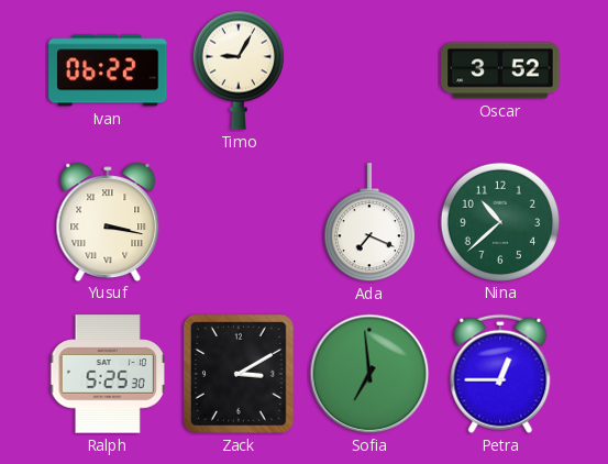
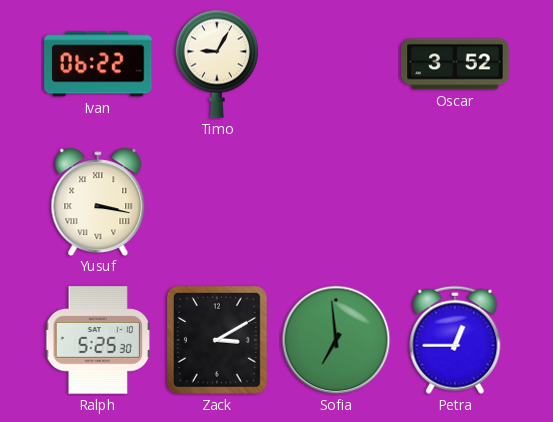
Ada: 7:19 -> none
Nina: 10:38 -> none
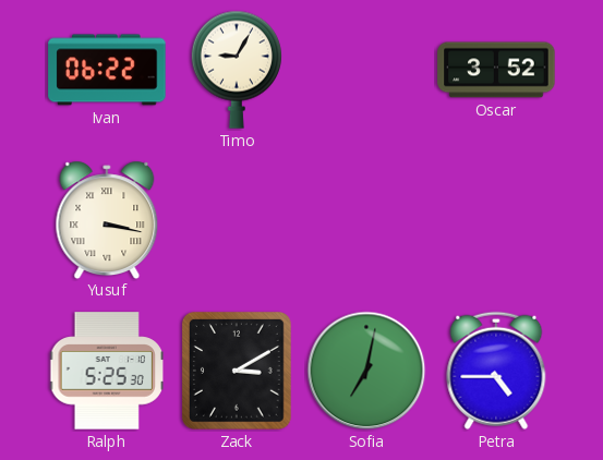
Sofia: 6:59 -> 7:02
Petra: 12:45 -> 4:45
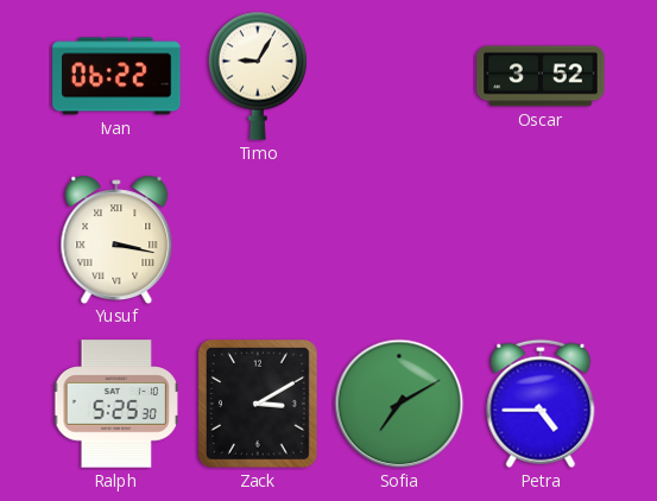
Sofia: 7:02 -> 7:10
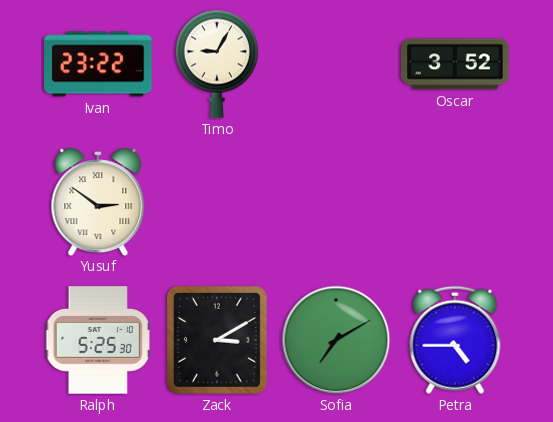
Ivan: 06:22 -> 23:22
Yusuf: 3:17 -> 2:51
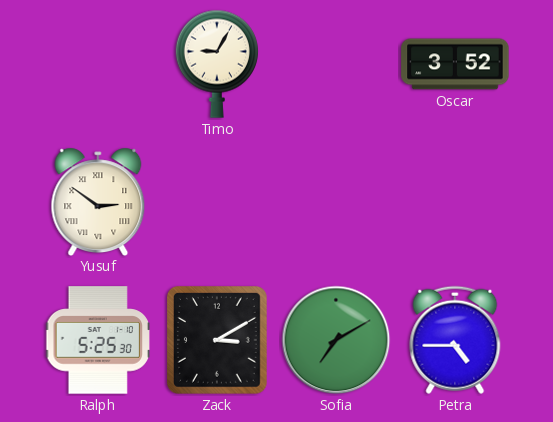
Ivan: 23:22 -> none
